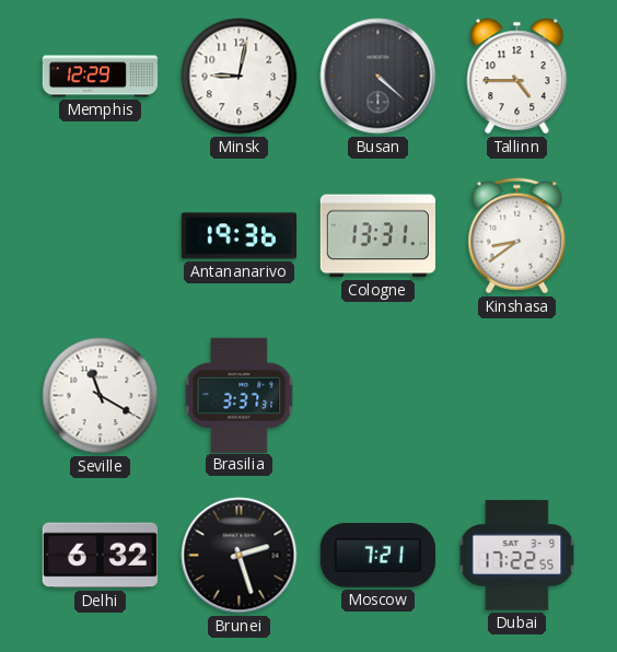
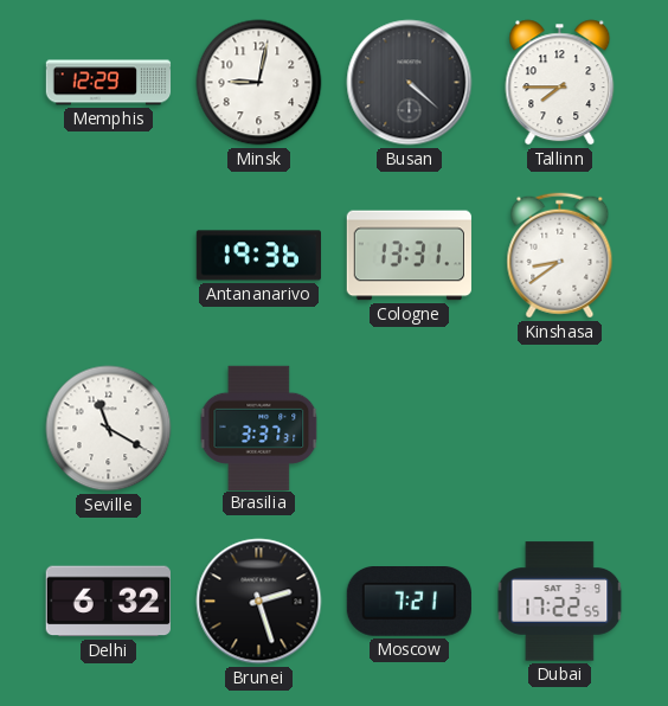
Tallinn: 4:45 -> 7:45
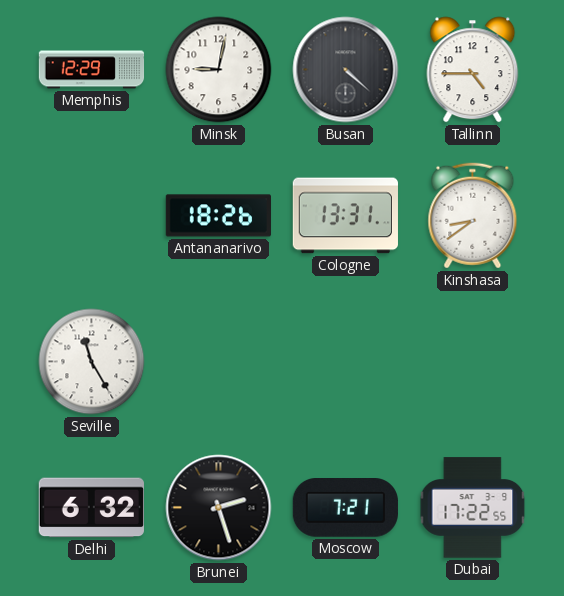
Tallinn: 7:45 -> 4:45
Antananarivo: 19:36 -> 18:26
Seville: 11:20 -> 11:25
Brasilia: 3:37 -> none
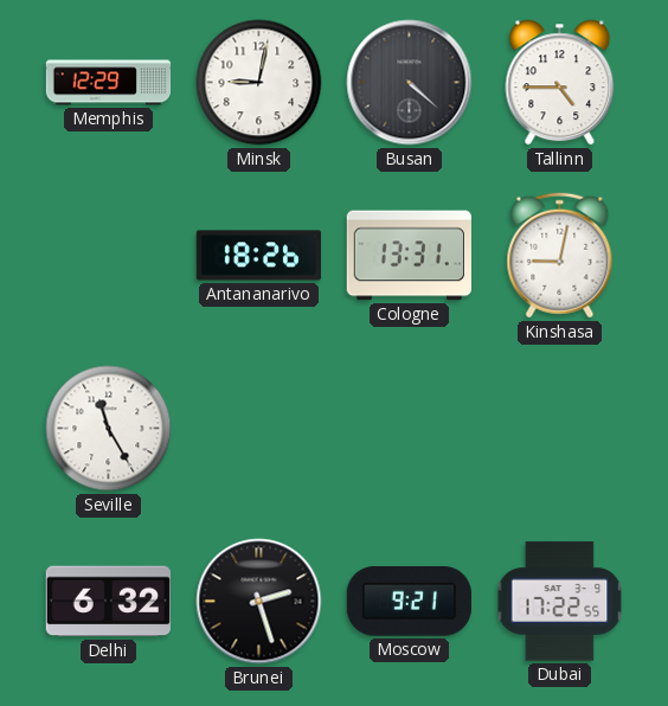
Kinshasa: 8:39 -> 9:02
Moscow: 7:21 -> 9:21
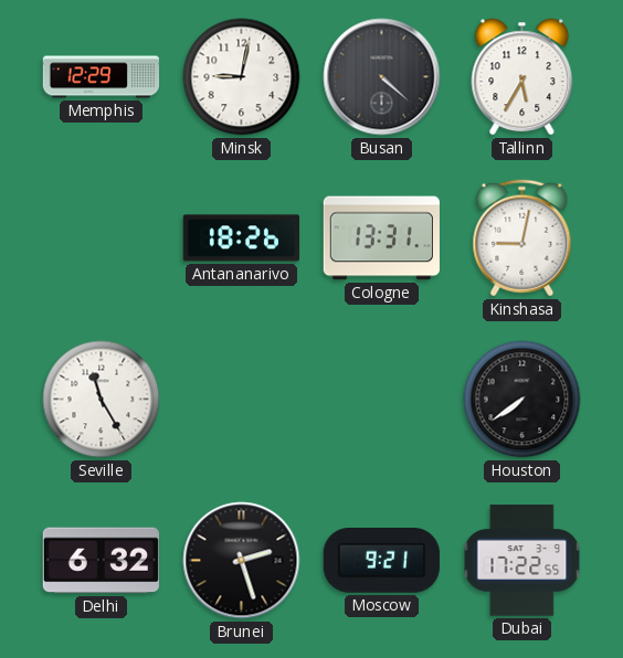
Tallinn: 4:45 -> 5:35
Houston: none -> 7:39
